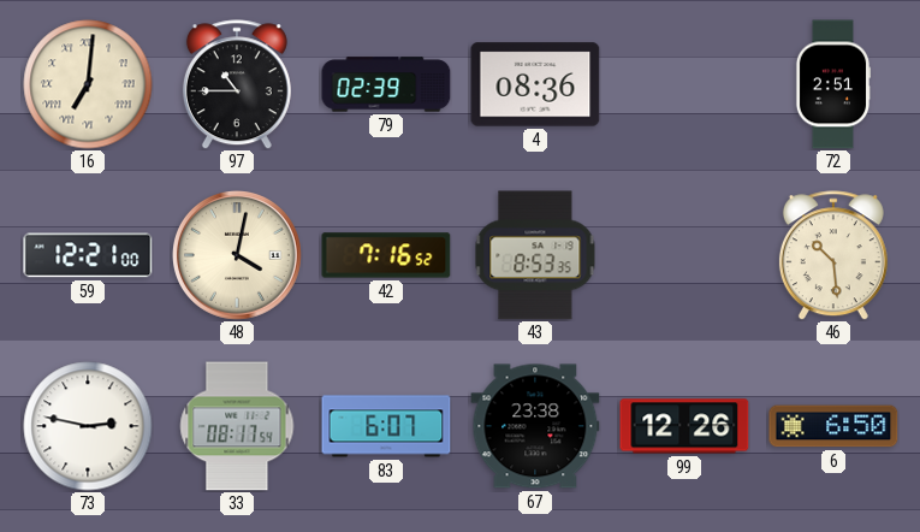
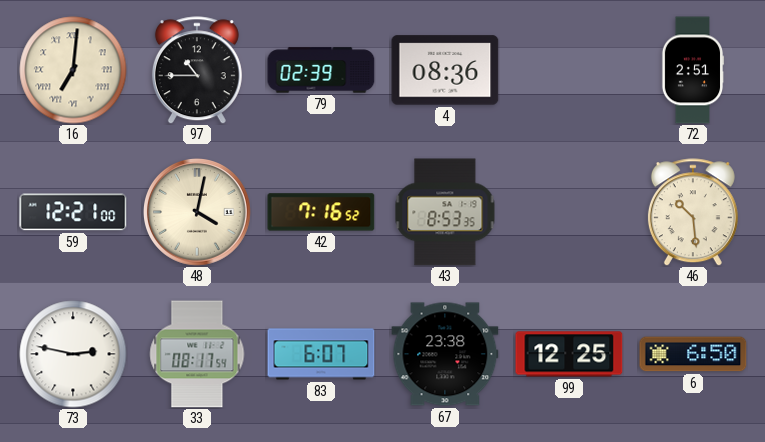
99: 12:26 -> 12:25
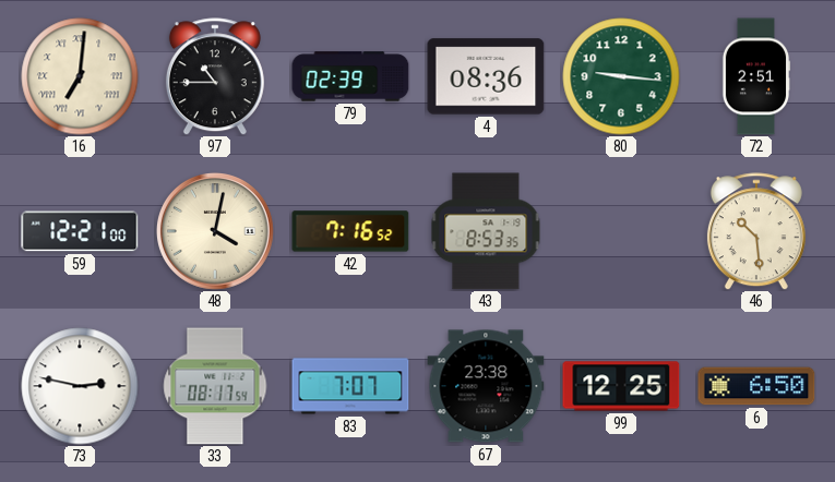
80: none -> 9:16
83: 6:07 -> 7:07
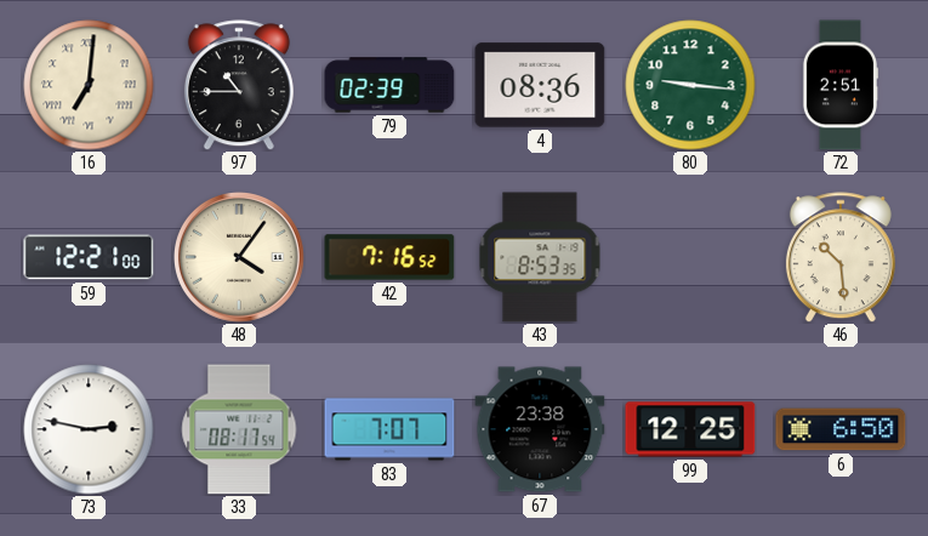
48: 4:02 -> 4:06
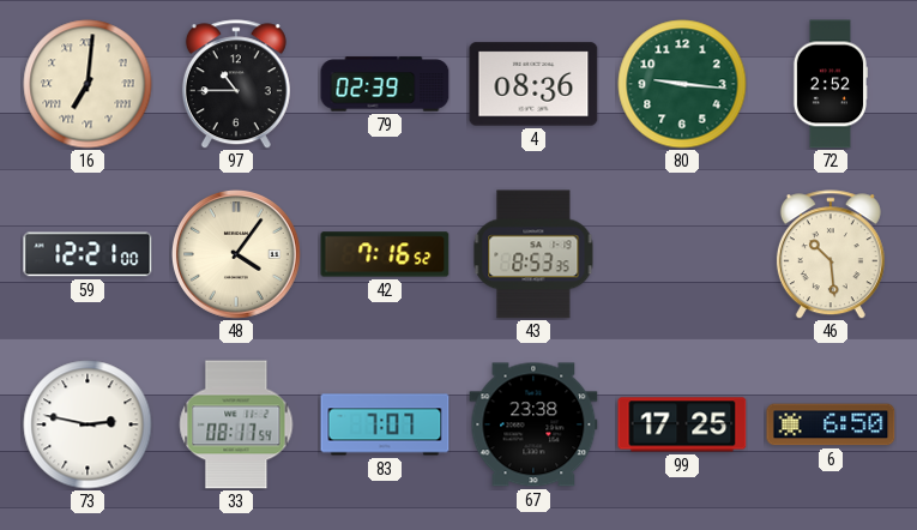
72: 2:51 -> 2:52
99: 12:25 -> 17:25
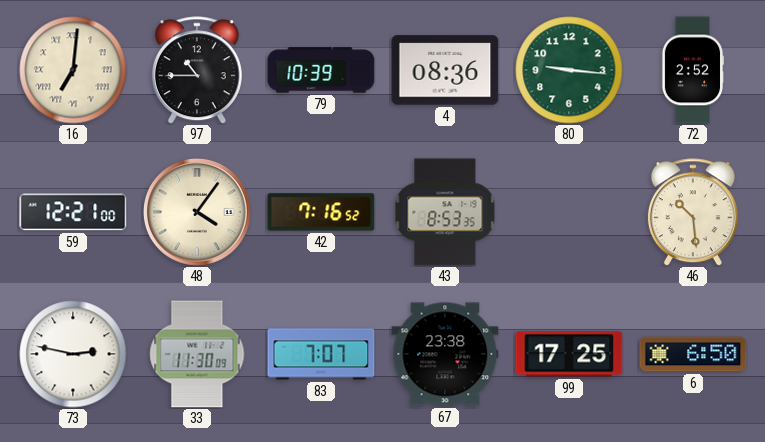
79: 02:39 -> 10:39
33: 08:17 -> 11:30
